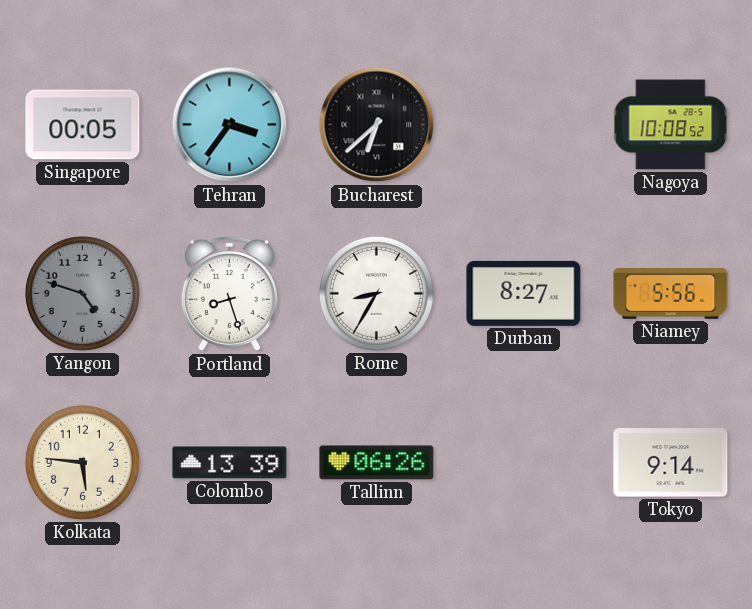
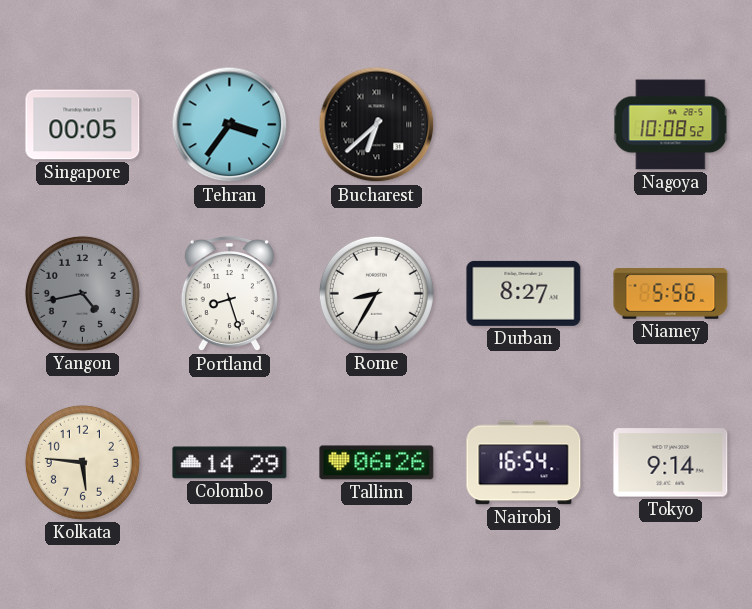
Yangon: 4:48 -> 4:43
Colombo: 13:39 -> 14:29
Nairobi: none -> 16:54
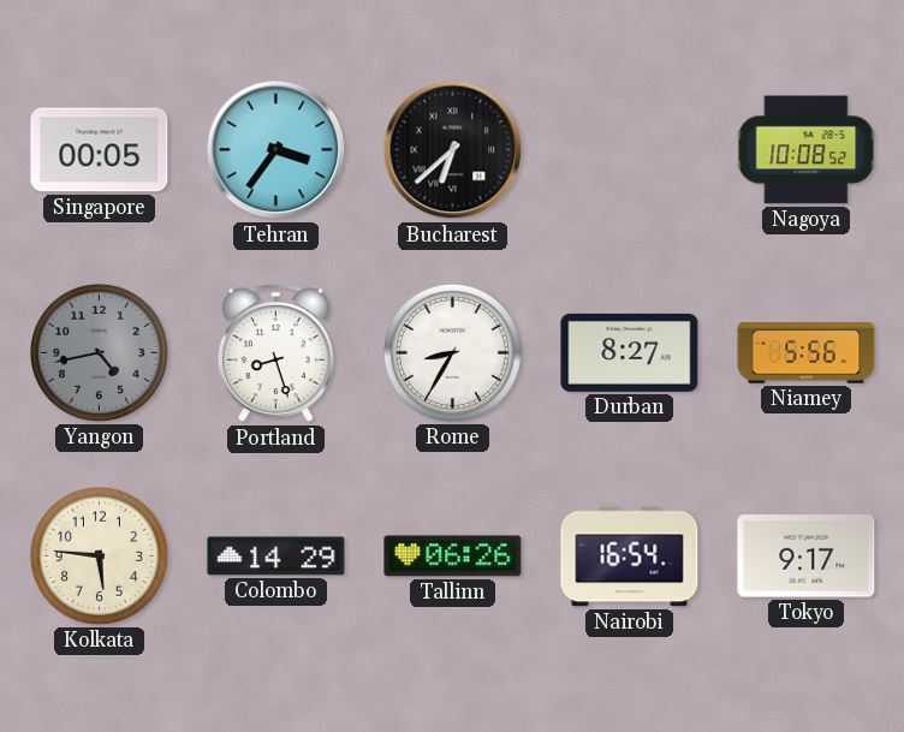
Tokyo: 9:14 -> 9:17
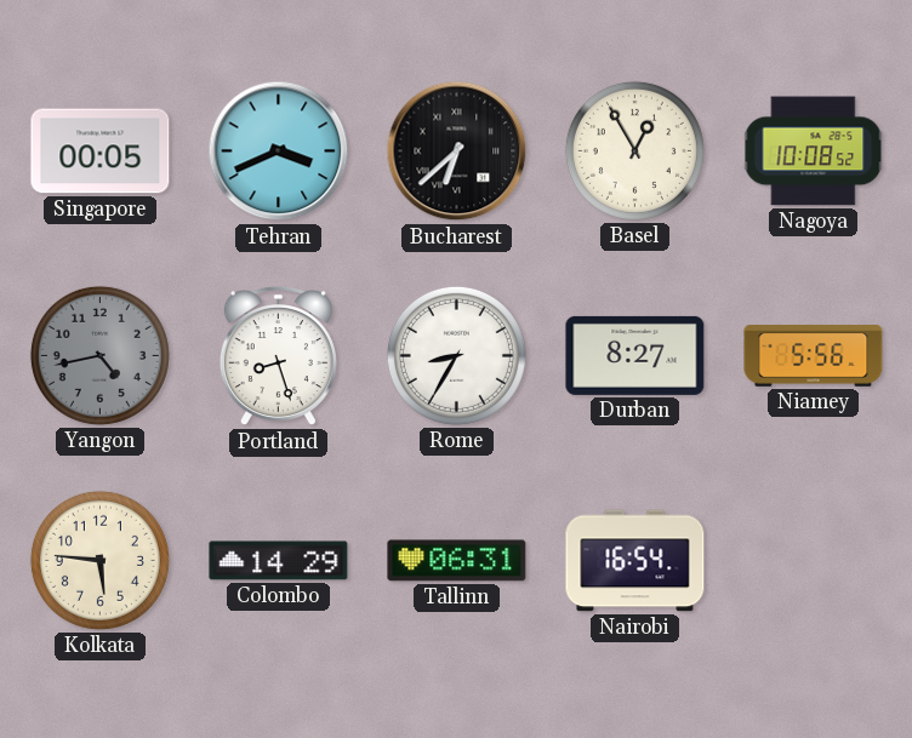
Tehran: 3:36 -> 3:41
Basel: none -> 12:55
Tallinn: 06:26 -> 06:31
Tokyo: 9:17 -> none
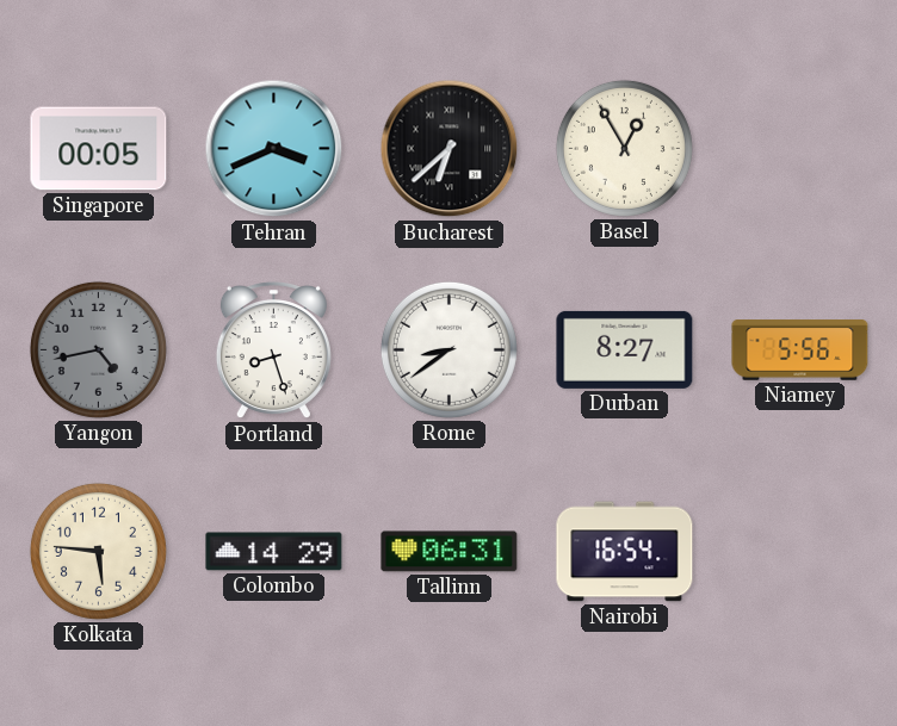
Nagoya: 10:08 -> none
Rome: 8:35 -> 8:39
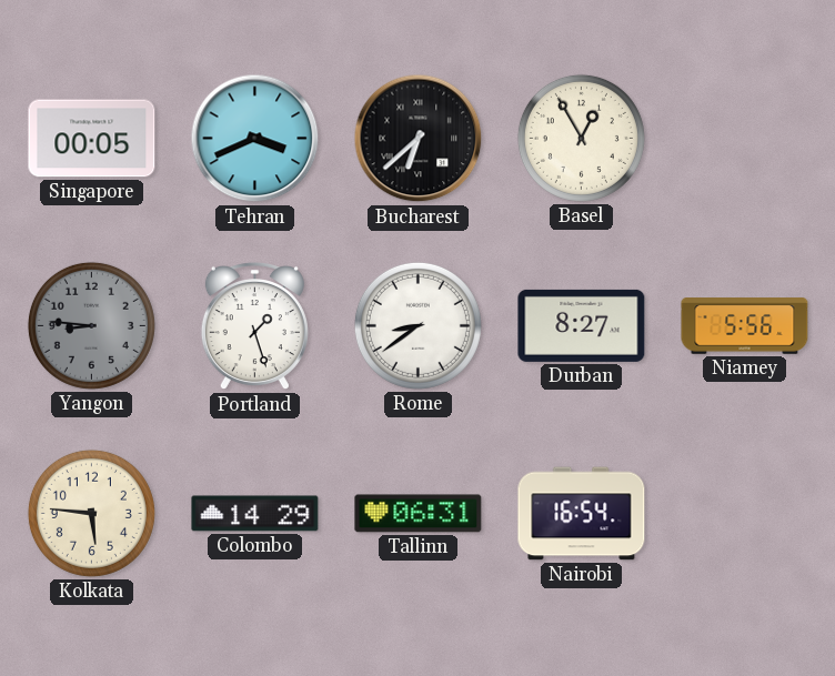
Yangon: 4:43 -> 8:46
Portland: 8:27 -> 1:27
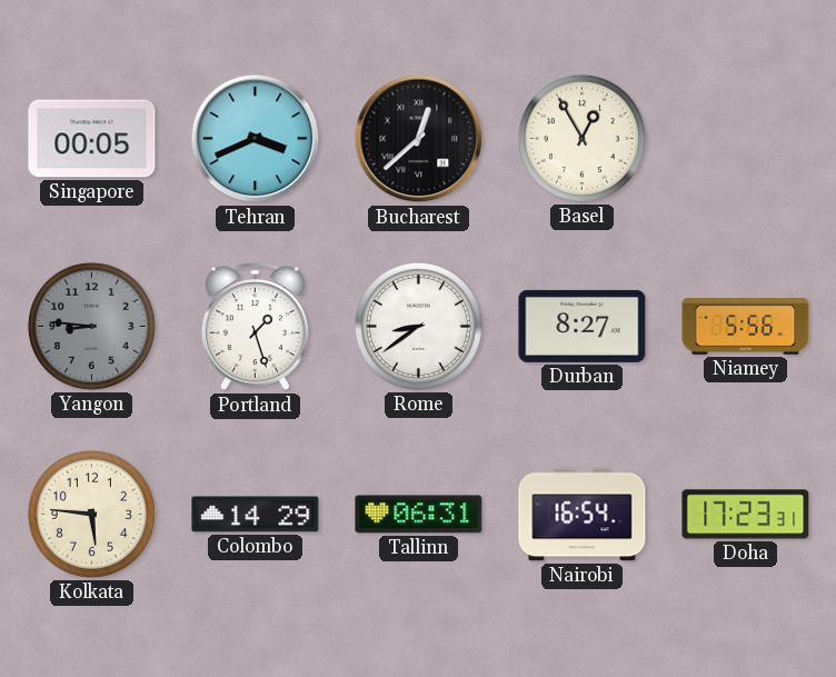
Bucharest: 6:38 -> 12:38
Doha: none -> 17:23
